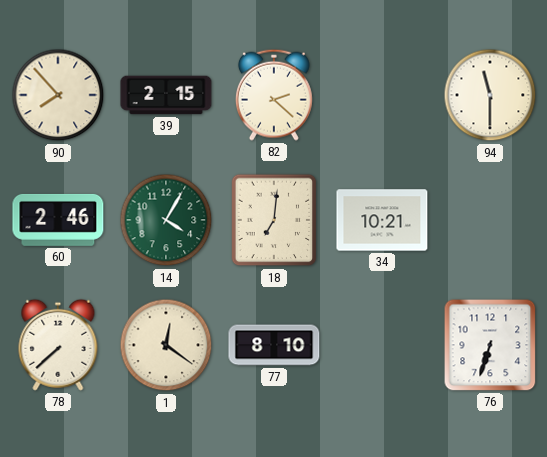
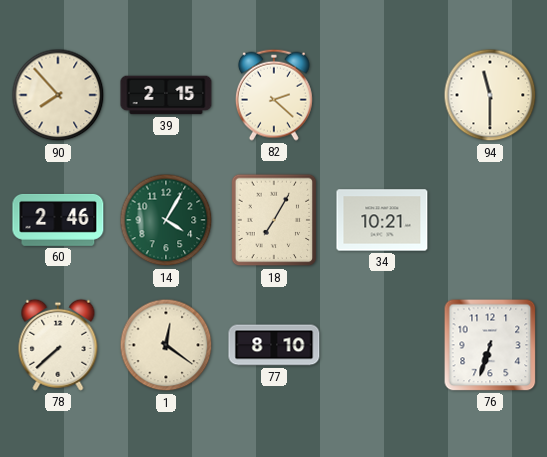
18: 7:01 -> 7:05
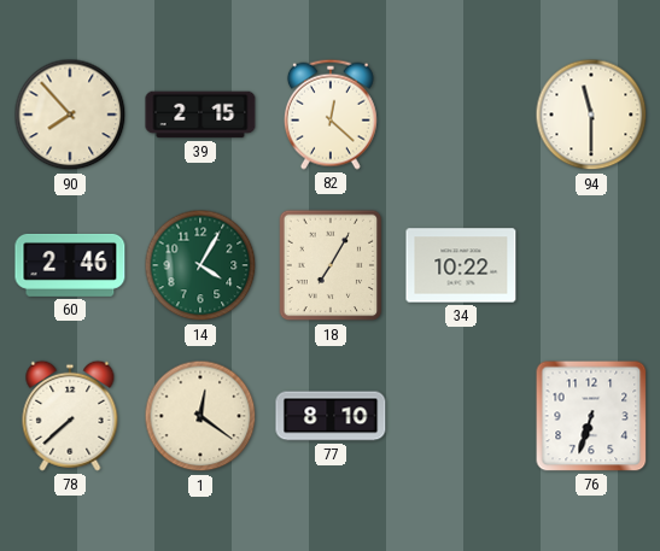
82: 2:22 -> 12:22
34: 10:21 -> 10:22
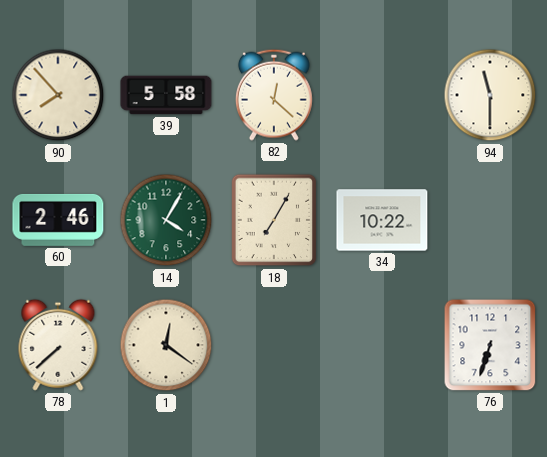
39: 2:15 -> 5:58
77: 8:10 -> none
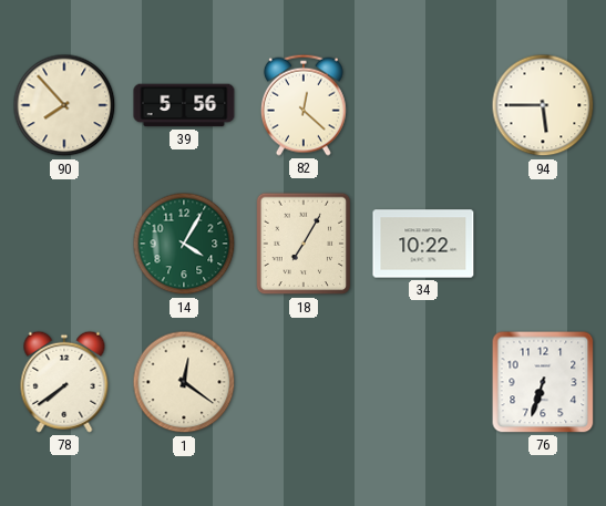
39: 5:58 -> 5:56
94: 11:30 -> 5:45
60: 2:46 -> none
78: 7:38 -> 7:39
